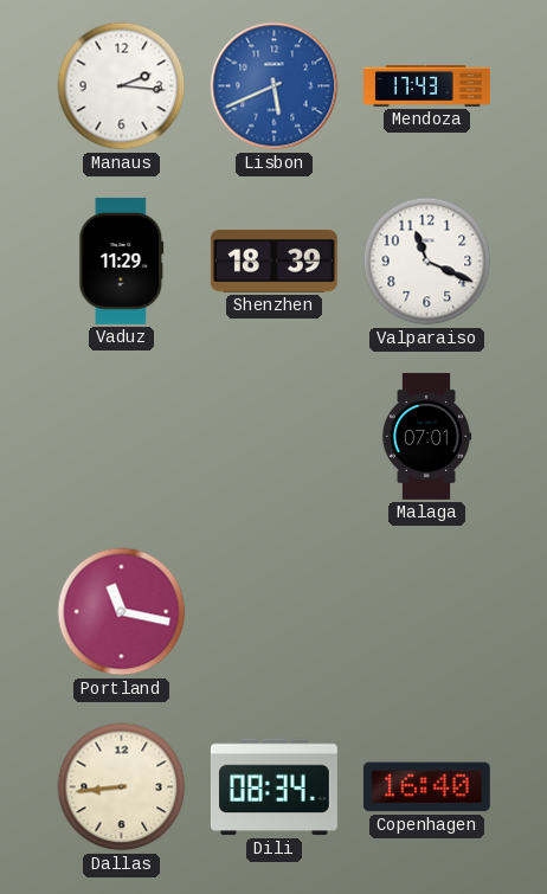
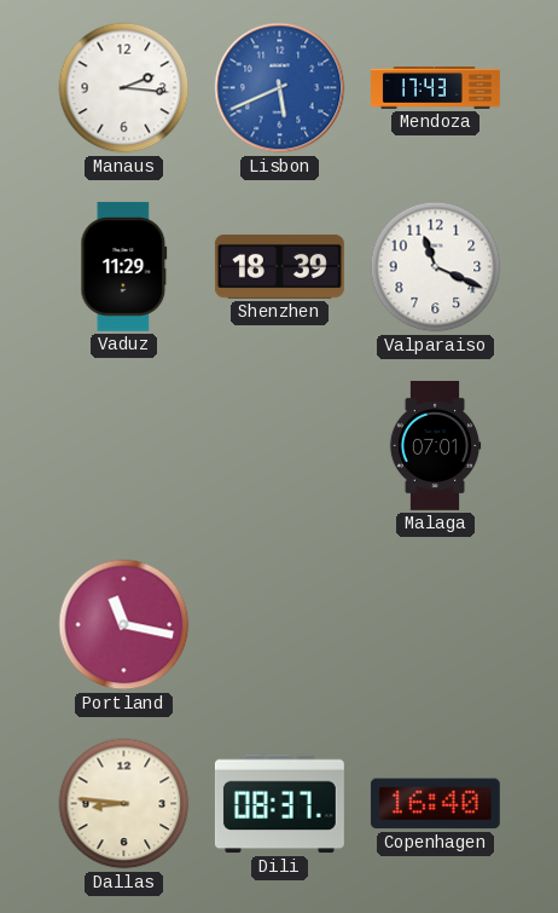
Dallas: 8:44 -> 8:46
Dili: 08:34 -> 08:37
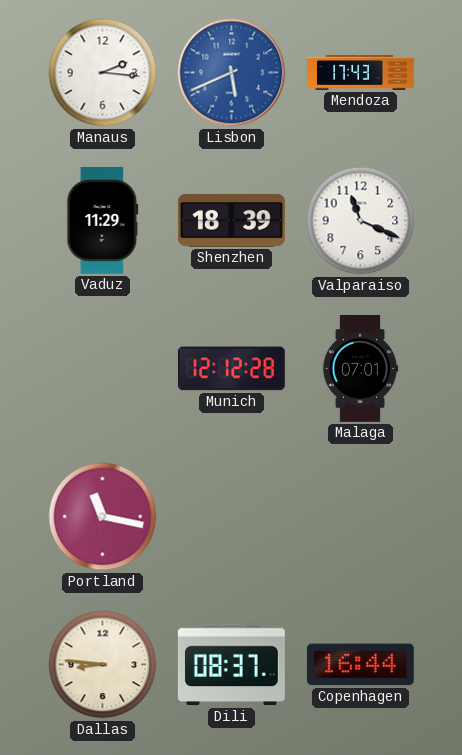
Munich: none -> 12:12
Copenhagen: 16:40 -> 16:44
